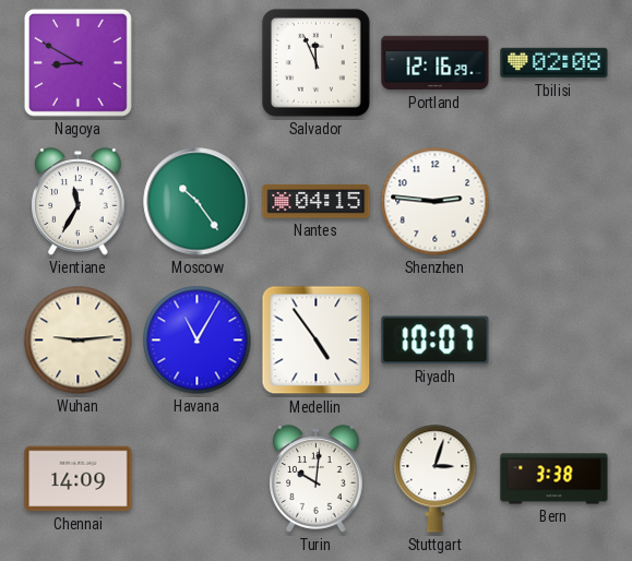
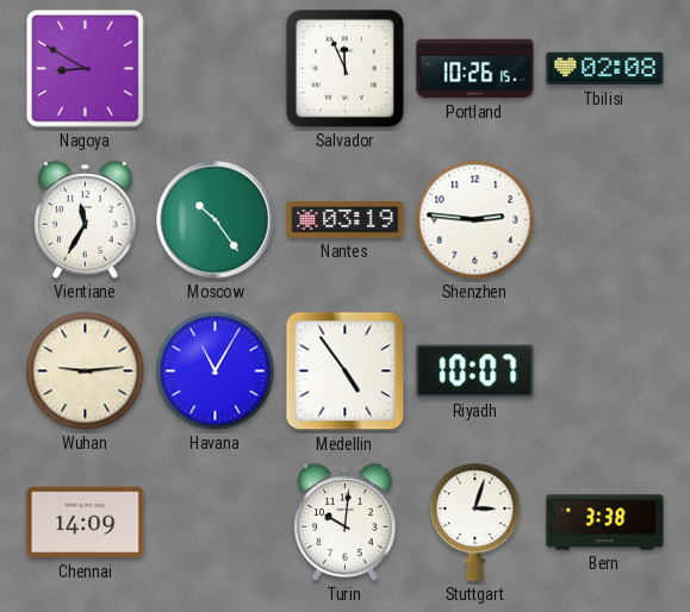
Portland: 12:16 -> 10:26
Nantes: 04:15 -> 03:19
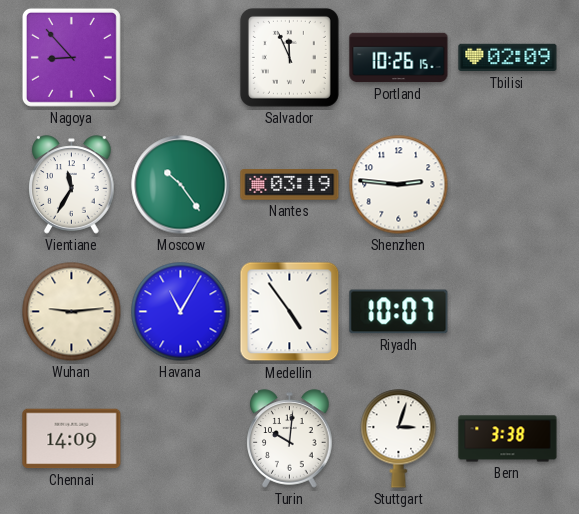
Nagoya: 8:50 -> 8:53
Tbilisi: 02:08 -> 02:09
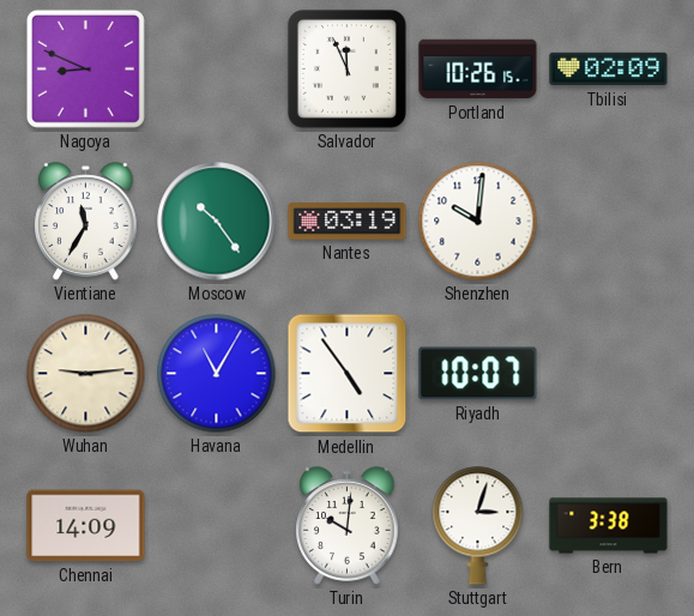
Nagoya: 8:53 -> 8:49
Shenzhen: 2:46 -> 10:01
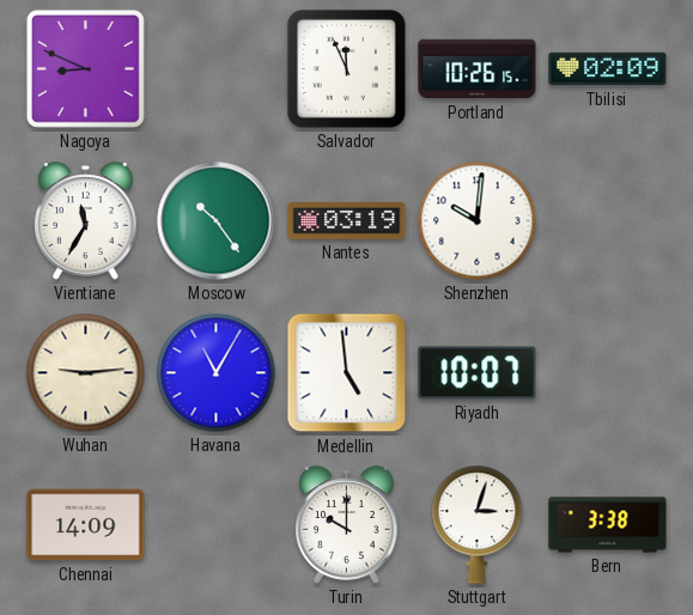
Medellin: 4:54 -> 4:59
Turin: 10:01 -> 10:00
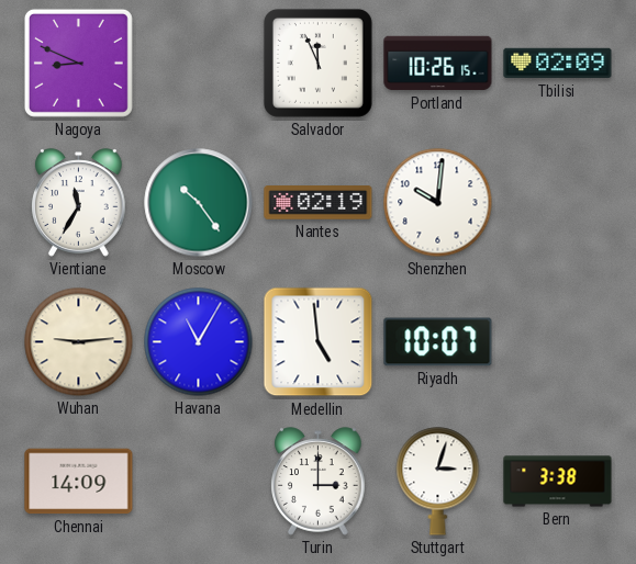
Nantes: 03:19 -> 02:19
Turin: 10:00 -> 3:00
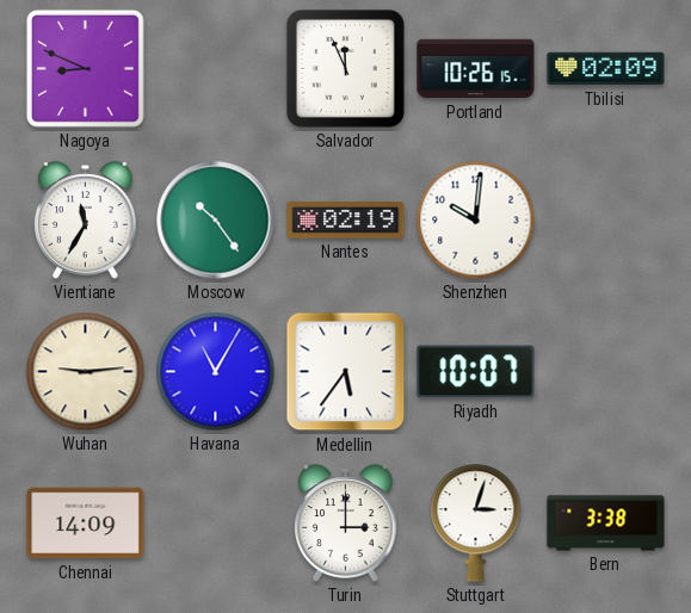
Medellin: 4:59 -> 5:36
